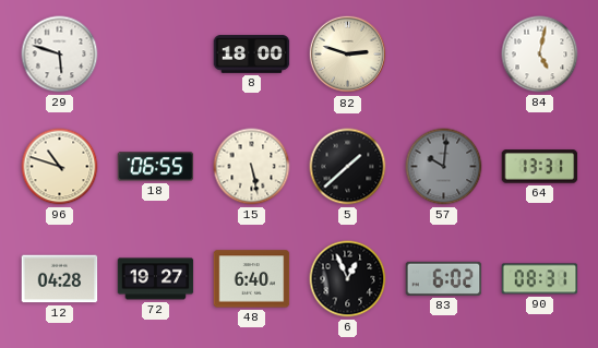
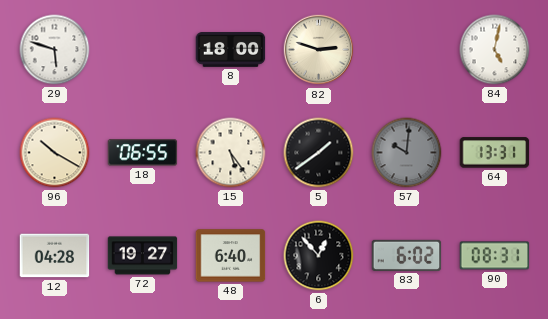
96: 10:48 -> 10:20
15: 5:28 -> 5:24
5: 1:38 -> 1:39
6: 12:56 -> 12:53
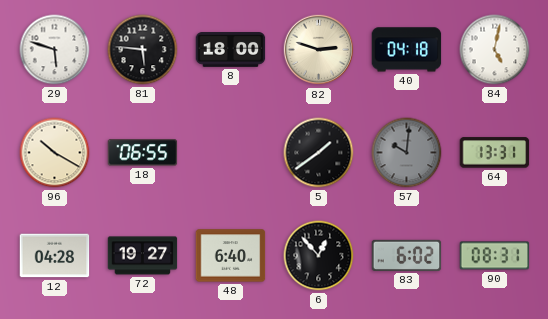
81: none -> 5:46
40: none -> 04:18
15: 5:24 -> none
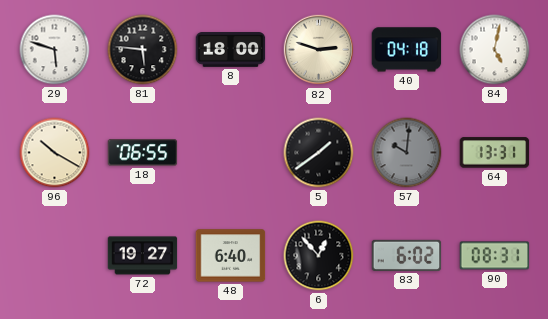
12: 04:28 -> none
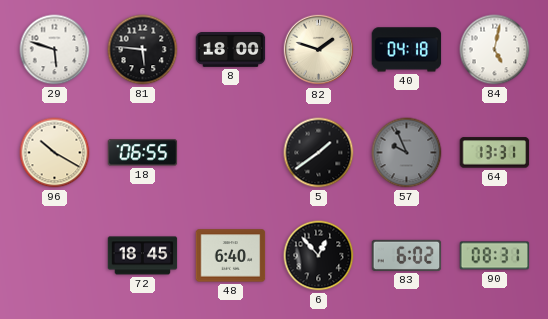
82: 2:48 -> 1:48
57: 10:01 -> 9:56
72: 19:27 -> 18:45
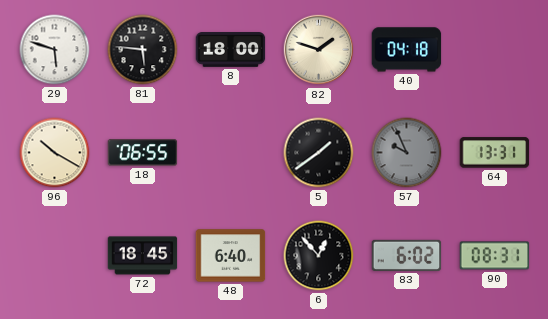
84: 5:02 -> none
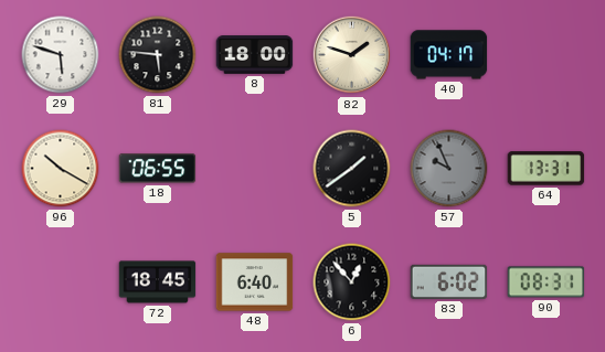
40: 04:18 -> 04:17
